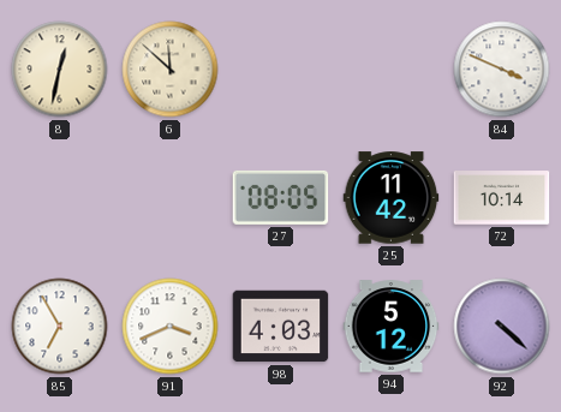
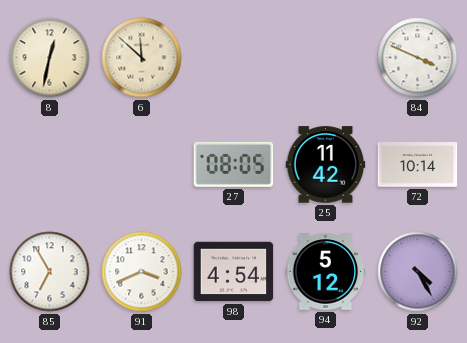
98: 4:03 -> 4:54
92: 4:22 -> 4:25
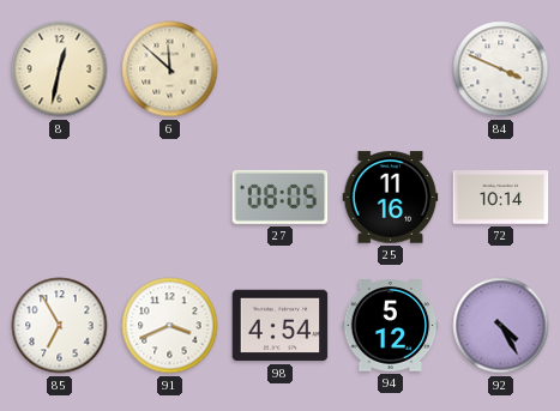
25: 11:42 -> 11:16
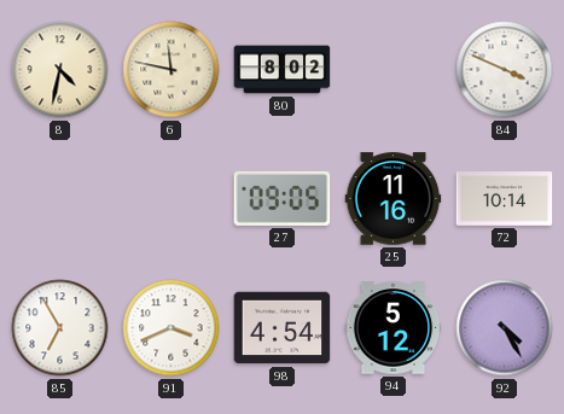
8: 12:32 -> 4:32
6: 11:52 -> 11:47
80: none -> 8:02
27: 08:05 -> 09:05
